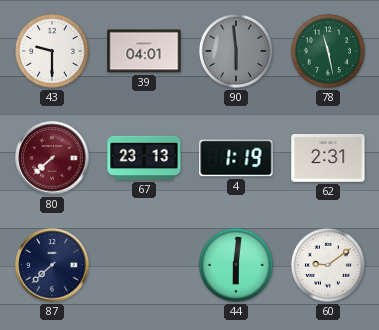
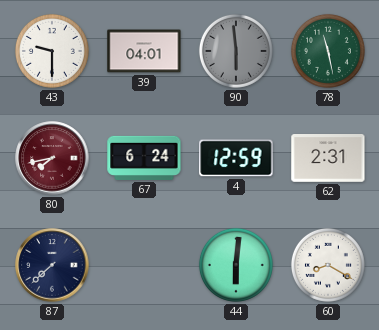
80: 7:38 -> 7:43
67: 23:13 -> 6:24
4: 1:19 -> 12:59
60: 9:09 -> 8:20
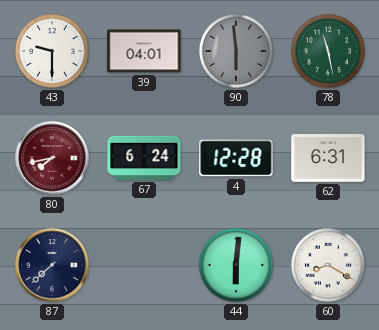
4: 12:59 -> 12:28
62: 2:31 -> 6:31
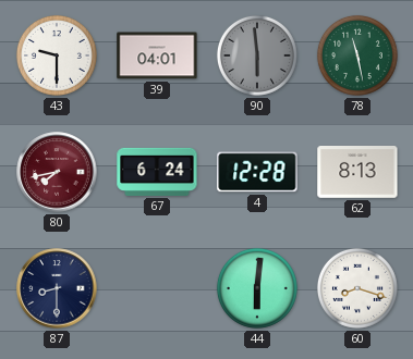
62: 6:31 -> 8:13
87: 7:38 -> 8:30
60: 8:20 -> 8:18
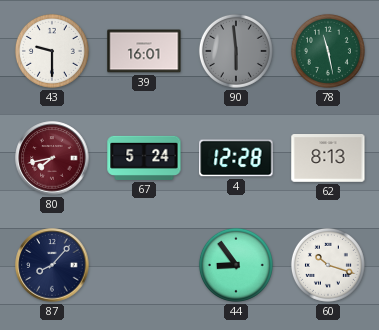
39: 04:01 -> 16:01
67: 6:24 -> 5:24
87: 8:30 -> 8:07
44: 6:01 -> 8:54
60: 8:18 -> 10:18
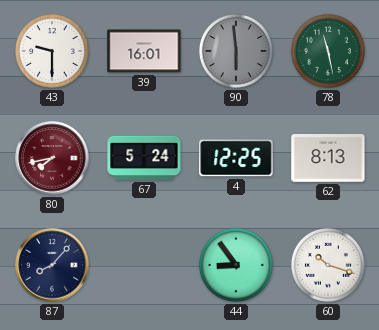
4: 12:28 -> 12:25
